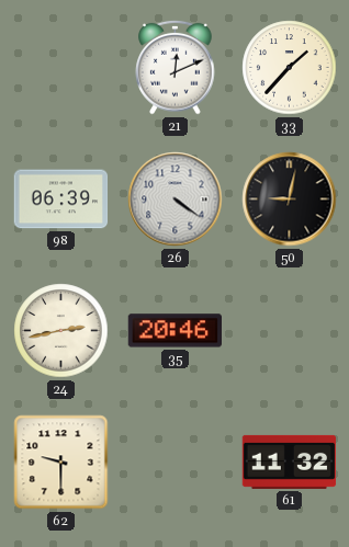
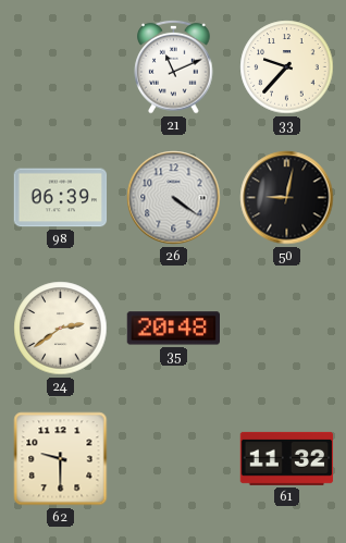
21: 12:11 -> 11:11
33: 1:37 -> 9:37
24: 2:43 -> 2:39
35: 20:46 -> 20:48
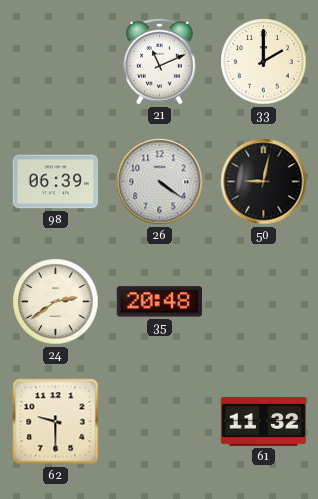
33: 9:37 -> 2:00
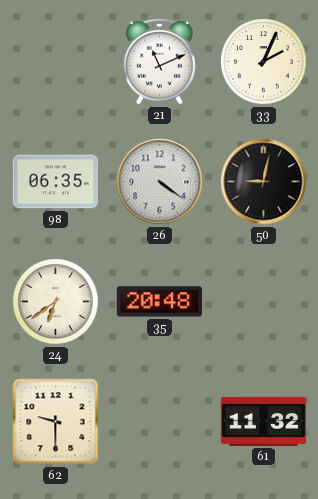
33: 2:00 -> 2:04
98: 06:39 -> 06:35
24: 2:39 -> 6:39
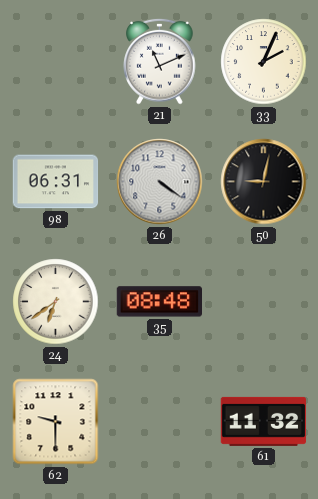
98: 06:35 -> 06:31
35: 20:48 -> 08:48
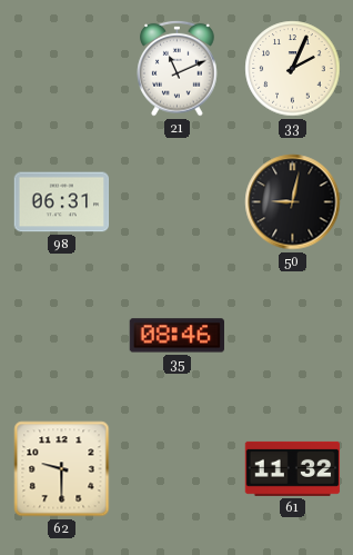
26: 4:21 -> none
24: 6:39 -> none
35: 08:48 -> 08:46
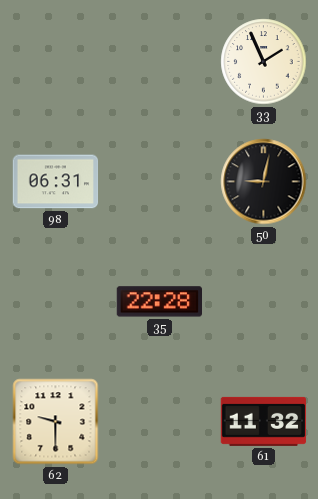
21: 11:11 -> none
33: 2:04 -> 1:56
35: 08:46 -> 22:28
